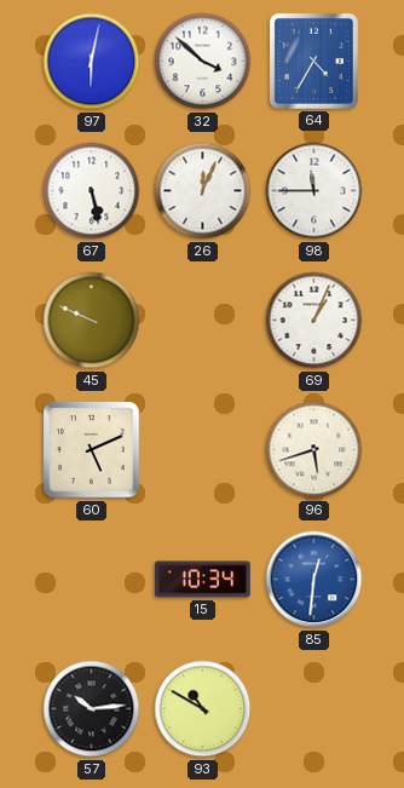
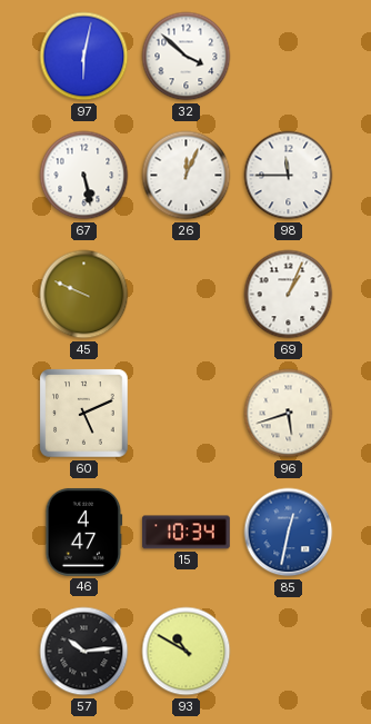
64: 4:35 -> none
46: none -> 4:47
85: 12:31 -> 12:32
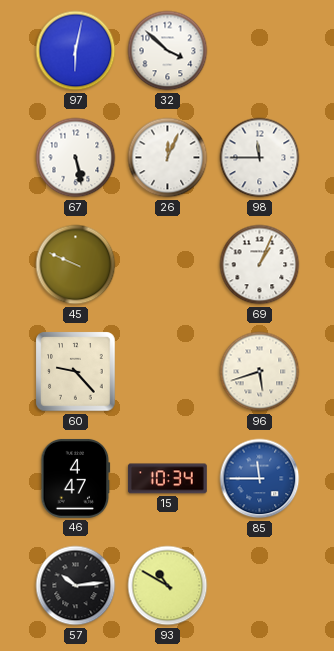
60: 5:11 -> 9:23
85: 12:32 -> 11:45
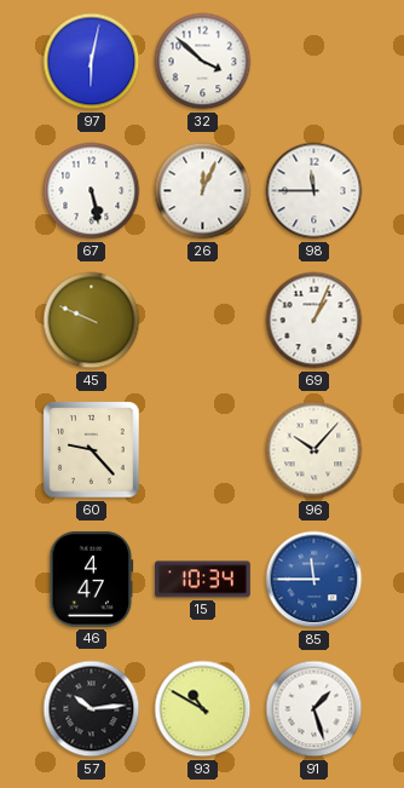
96: 5:42 -> 10:07
91: none -> 1:27
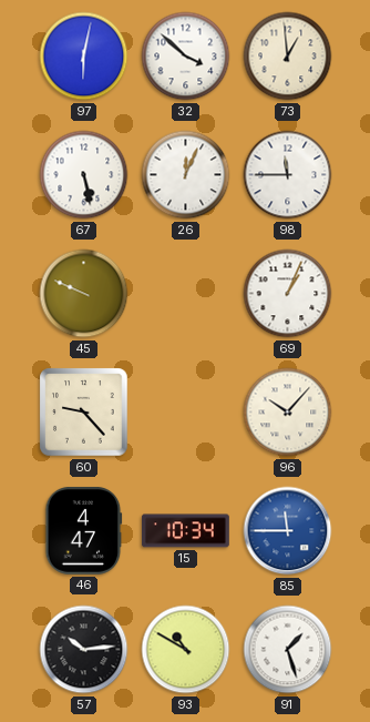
73: none -> 12:59
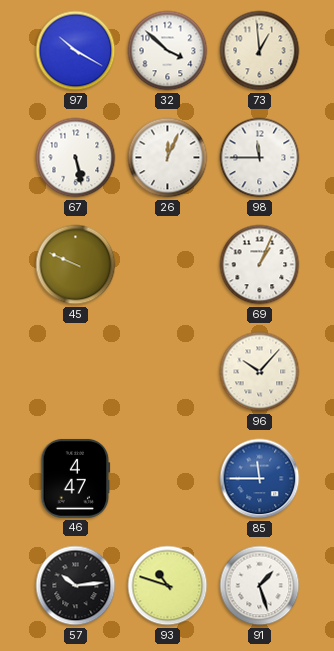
97: 6:02 -> 10:20
60: 9:23 -> none
15: 10:34 -> none
93: 10:50 -> 10:48
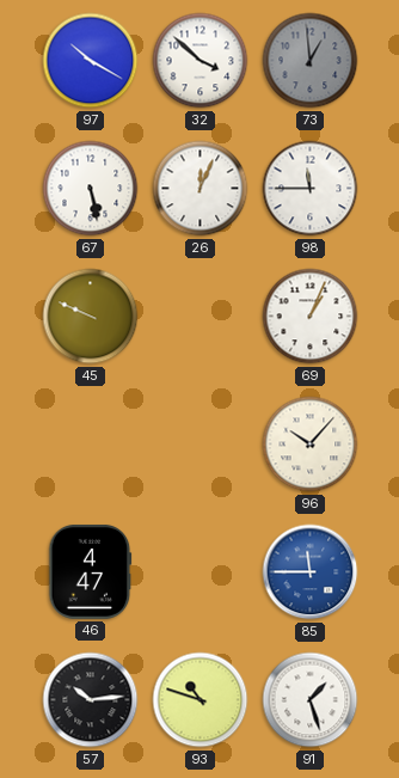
73 dial: cream -> grey
